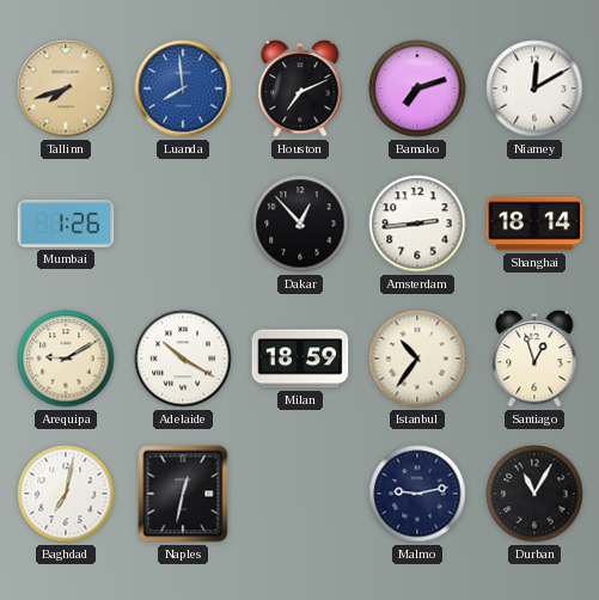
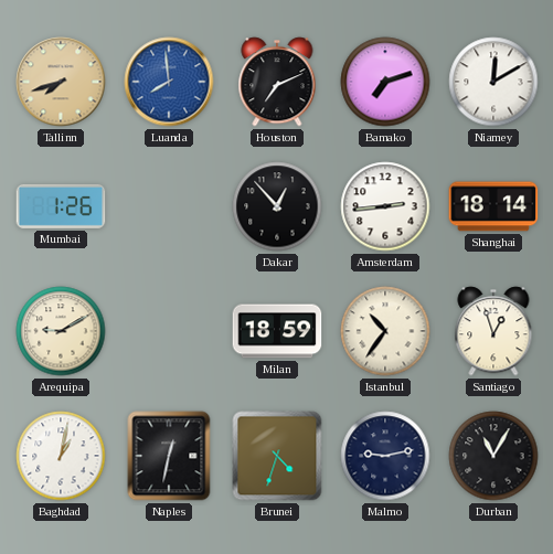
Adelaide: 10:20 -> none
Baghdad: 7:02 -> 1:02
Brunei: none -> 4:33
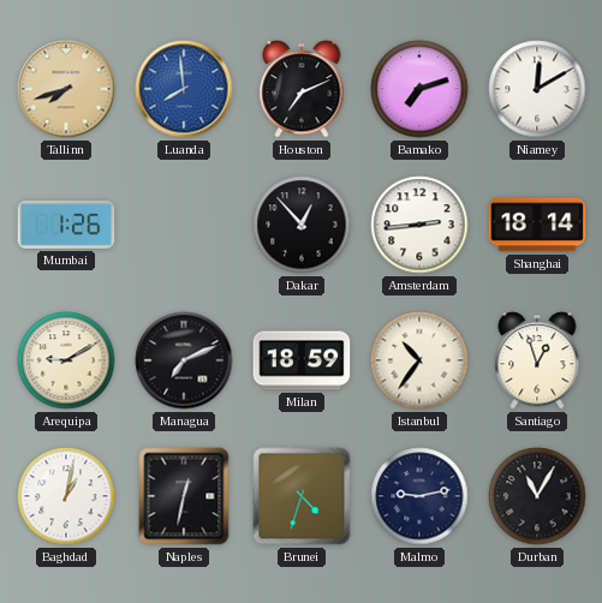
Managua: none -> 7:11
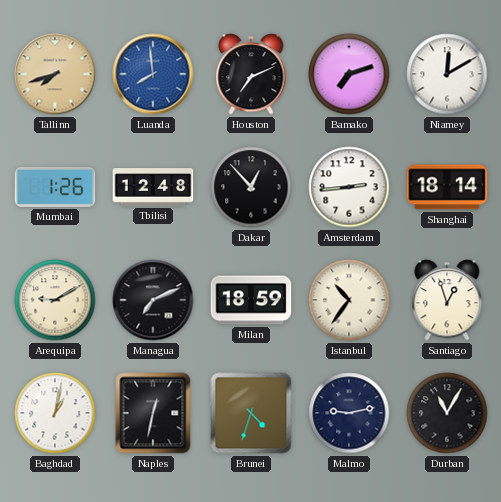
Tbilisi: none -> 12:48
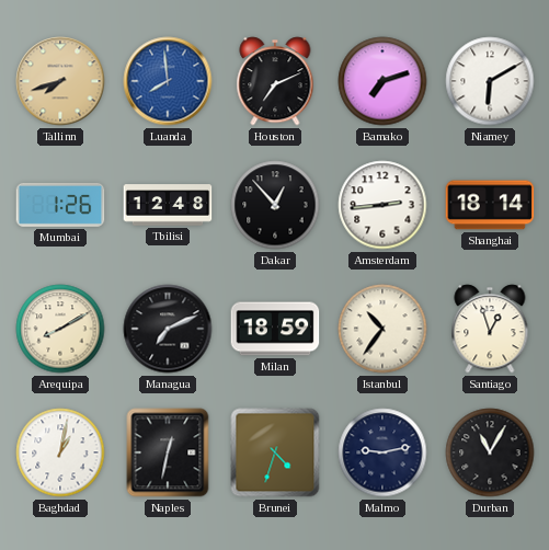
Niamey: 12:10 -> 6:10
Arequipa: 9:10 -> 8:10
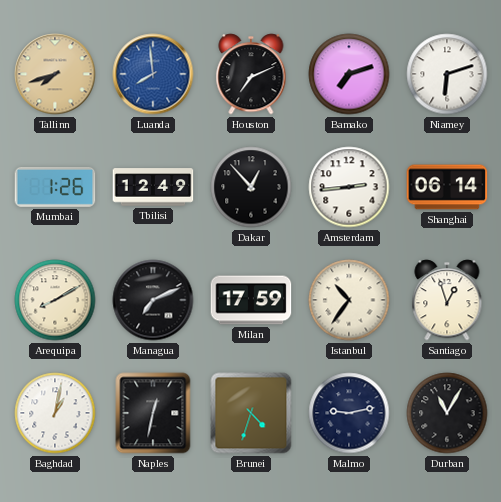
Niamey: 6:10 -> 6:12
Tbilisi: 12:48 -> 12:49
Shanghai: 18:14 -> 06:14
Milan: 18:59 -> 17:59
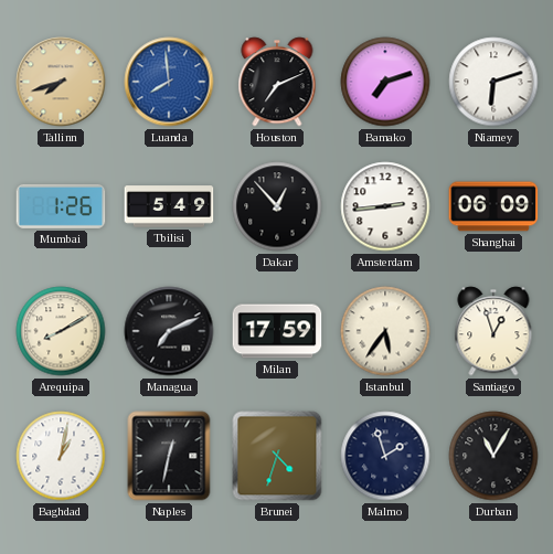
Tbilisi: 12:49 -> 5:49
Shanghai: 06:14 -> 06:09
Istanbul: 10:36 -> 5:36
Malmo: 9:13 -> 1:57
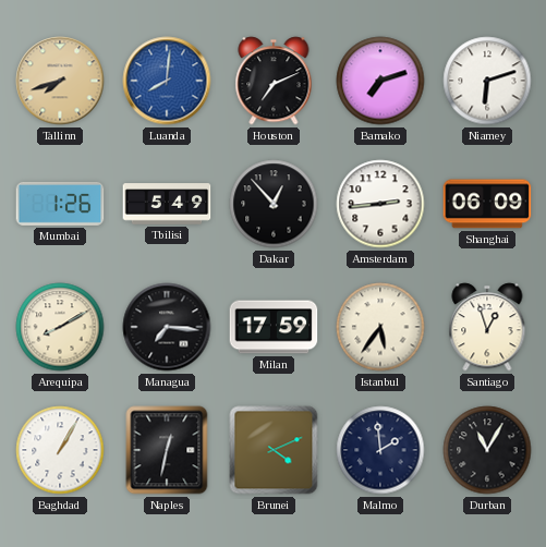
Luanda: 7:59 -> 8:01
Managua: 7:11 -> 7:16
Baghdad: 1:02 -> 1:05
Brunei: 4:33 -> 4:11
Malmo: 1:57 -> 1:59
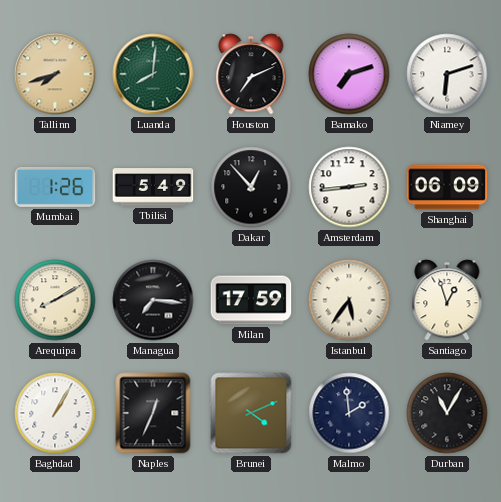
Luanda dial: blue -> green
Naples: 12:32 -> 12:34
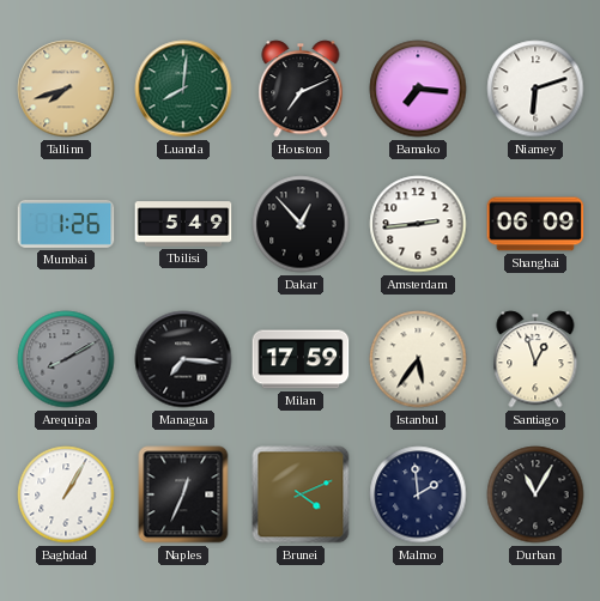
Bamako: 7:12 -> 7:16
Arequipa dial: cream -> grey
